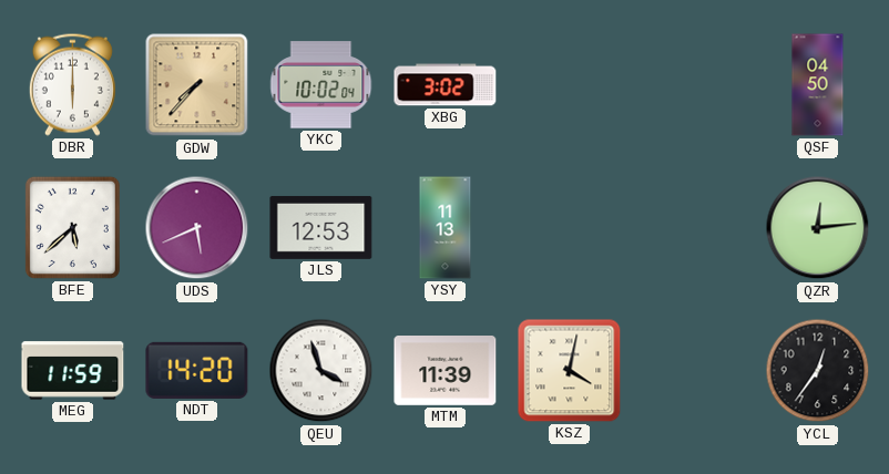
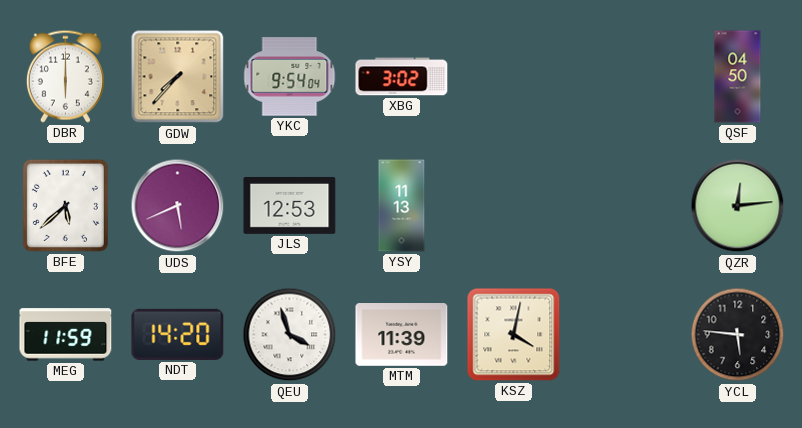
YKC: 10:02 -> 9:54
YCL: 12:36 -> 5:46
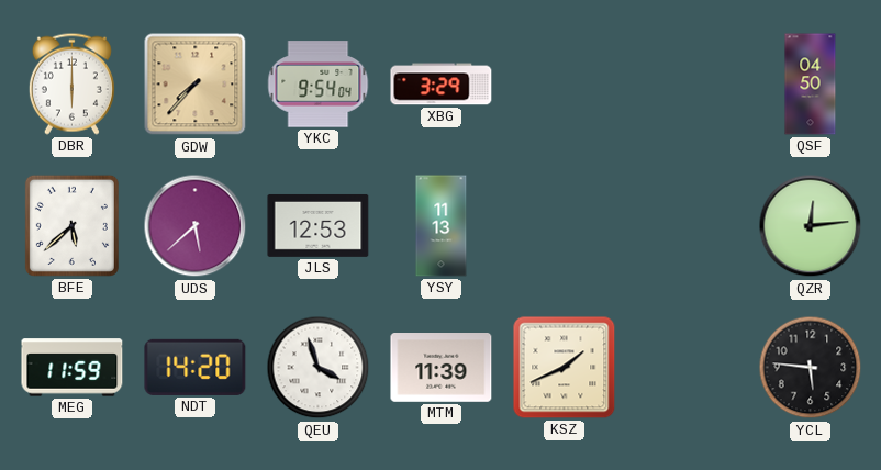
XBG: 3:02 -> 3:29
UDS: 5:41 -> 5:38
KSZ: 4:02 -> 1:41
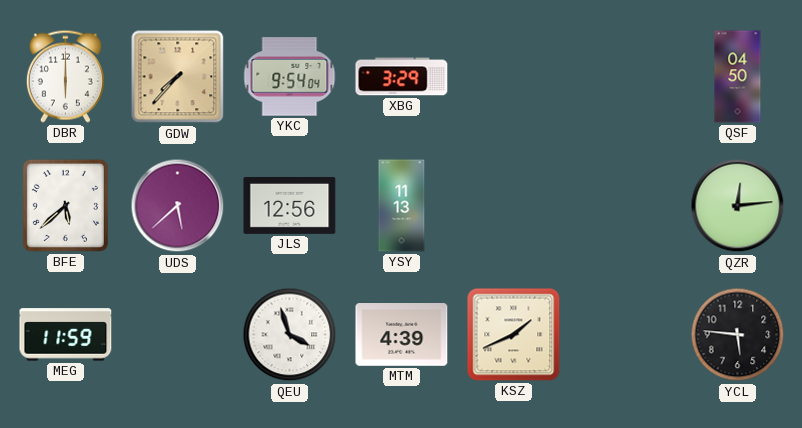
JLS: 12:53 -> 12:56
NDT: 14:20 -> none
MTM: 11:39 -> 4:39
